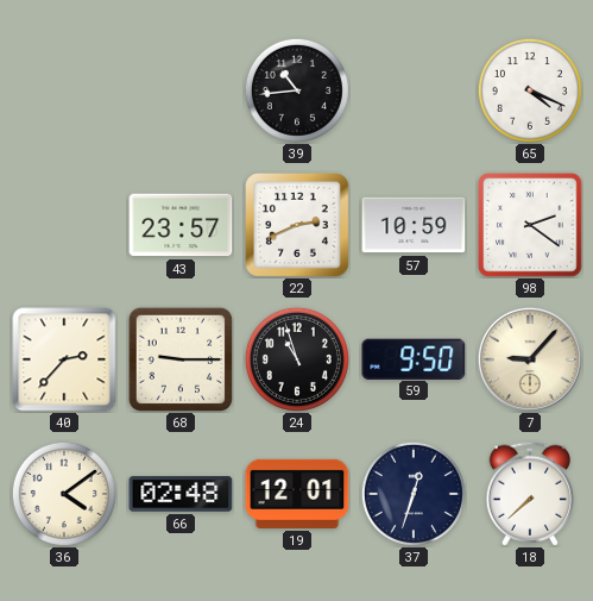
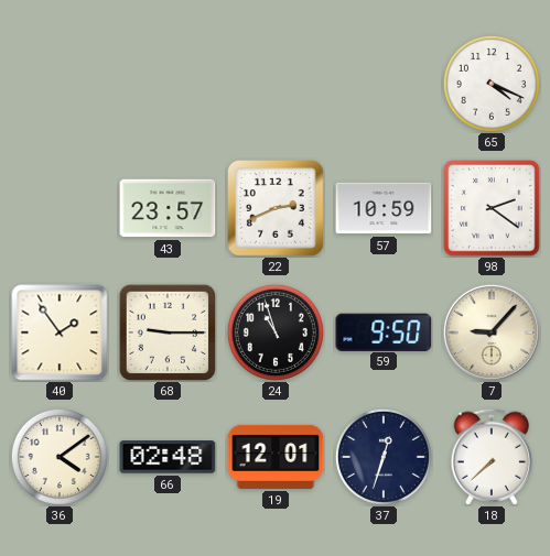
39: 10:44 -> none
40: 2:37 -> 1:54
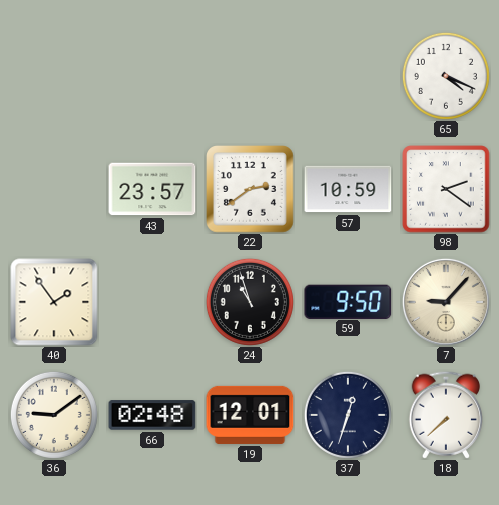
22: 2:41 -> 2:39
68: 9:15 -> none
36: 4:09 -> 9:09
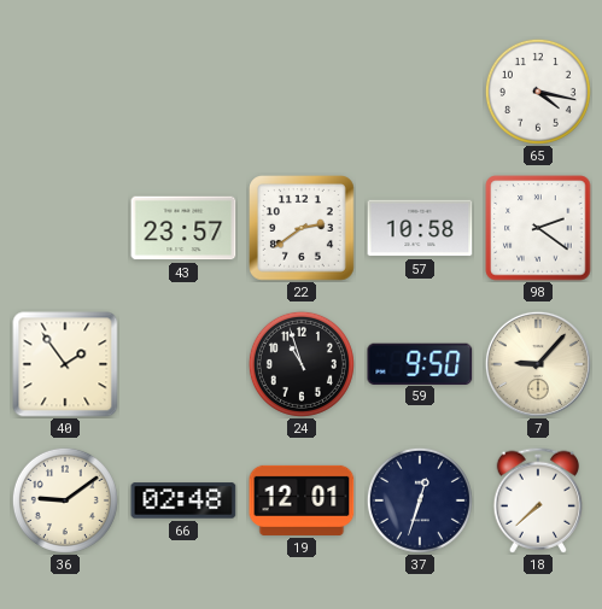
65: 4:19 -> 4:17
57: 10:59 -> 10:58
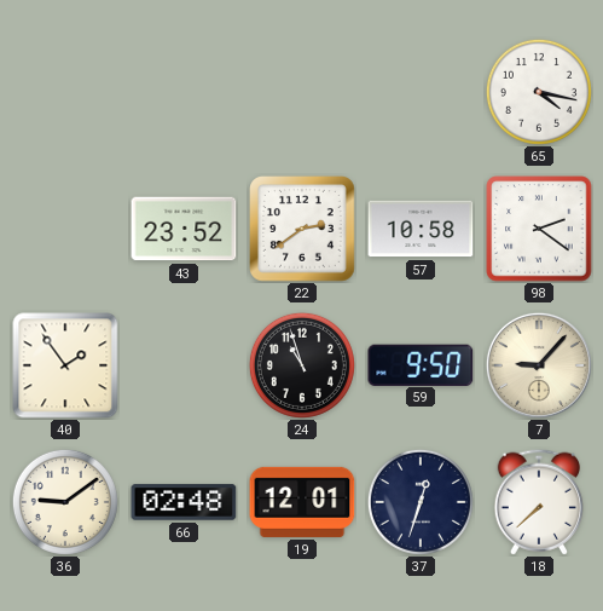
43: 23:57 -> 23:52
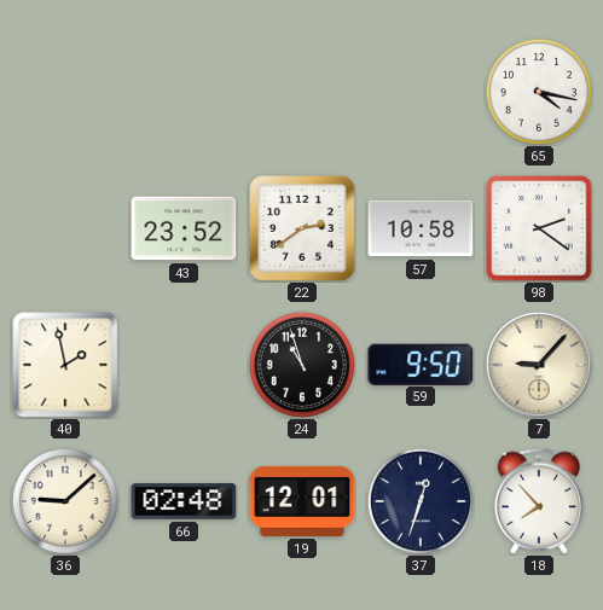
40: 1:54 -> 1:58
36: 9:09 -> 9:08
18: 7:38 -> 7:53
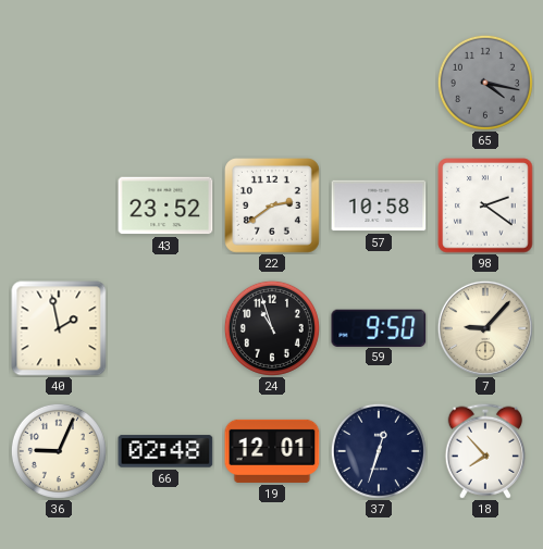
65 dial: white -> grey
36: 9:08 -> 9:04
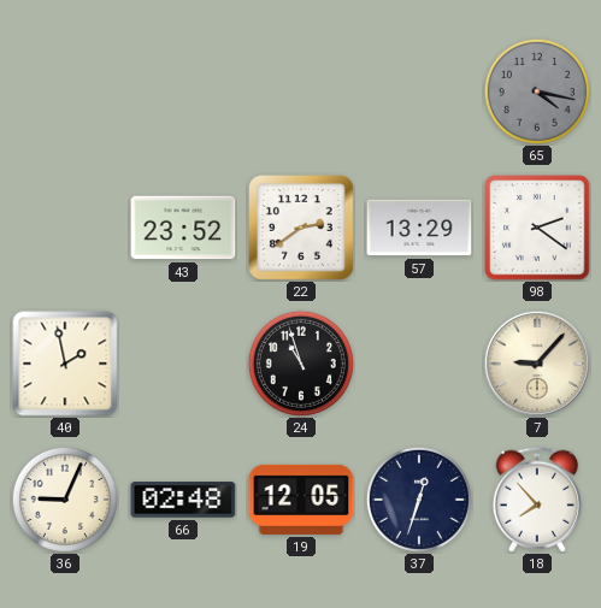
57: 10:58 -> 13:29
59: 9:50 -> none
19: 12:01 -> 12:05
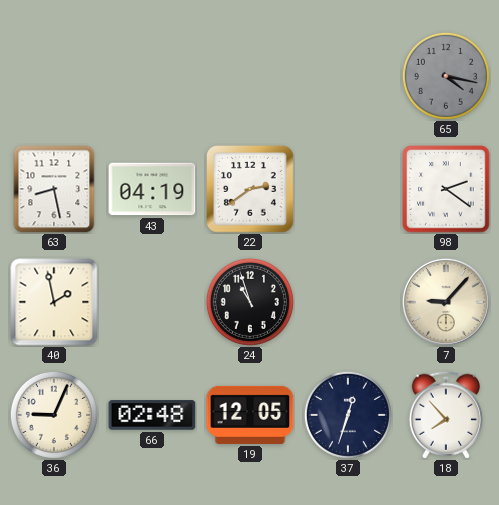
63: none -> 8:28
43: 23:52 -> 04:19
57: 13:29 -> none
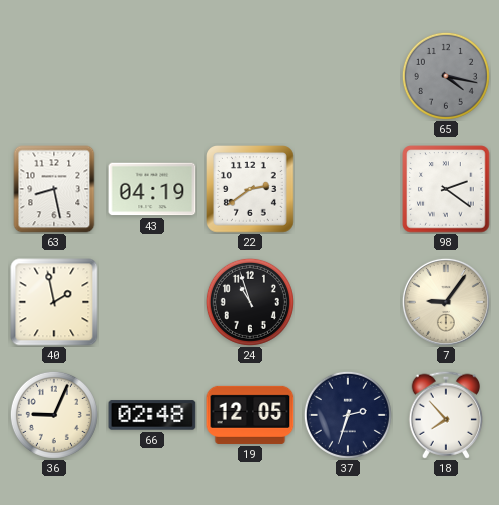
7: 9:07 -> 9:06
37: 12:33 -> 2:33
